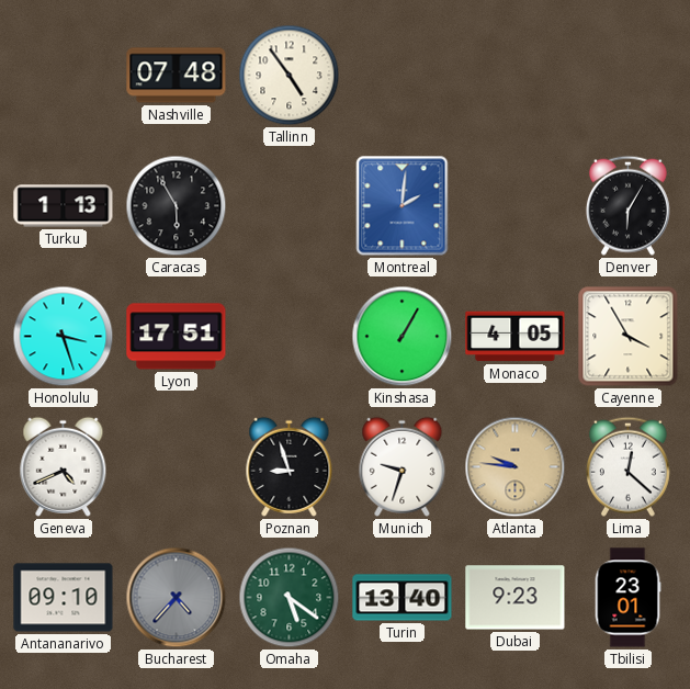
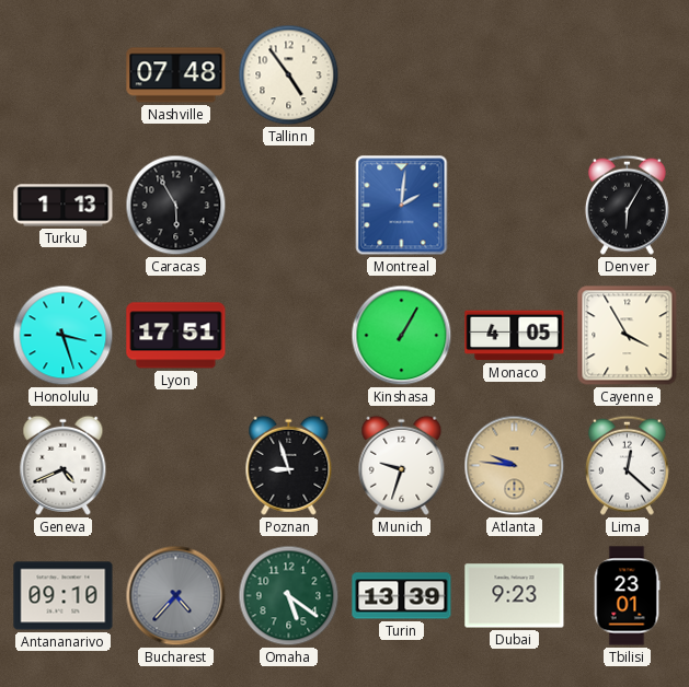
Turin: 13:40 -> 13:39
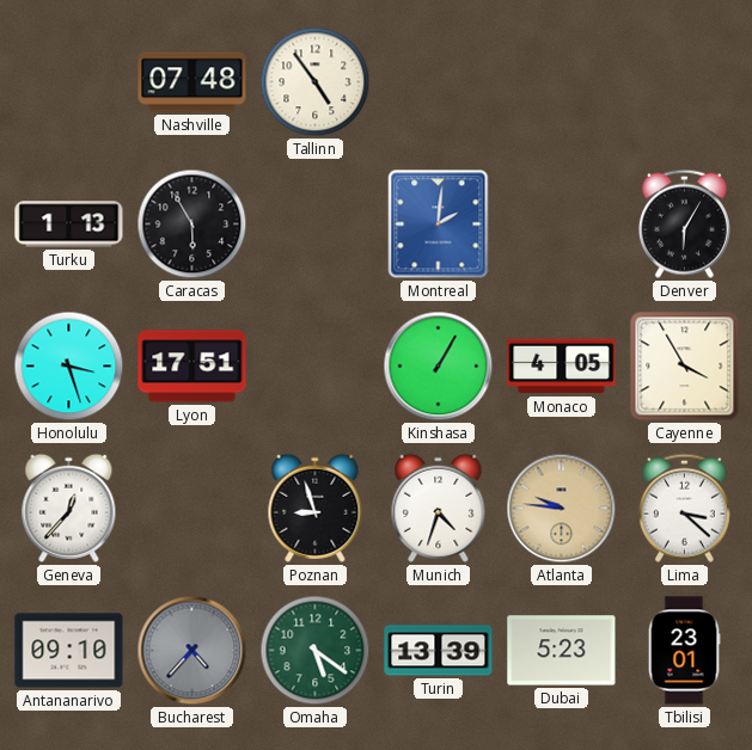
Geneva: 4:41 -> 12:37
Munich: 9:33 -> 4:33
Lima: 12:22 -> 3:22
Dubai: 9:23 -> 5:23
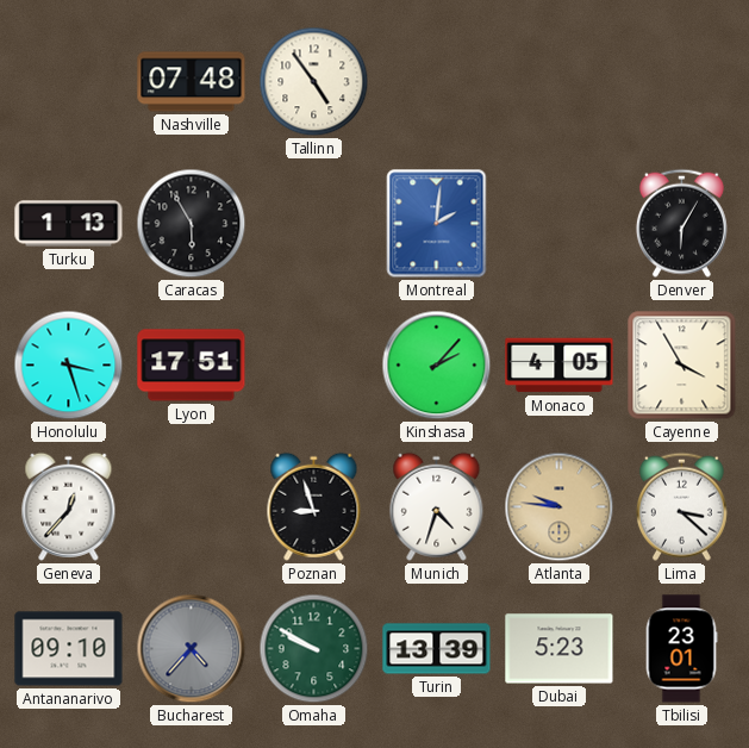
Kinshasa: 1:05 -> 2:07
Omaha: 5:21 -> 9:50
